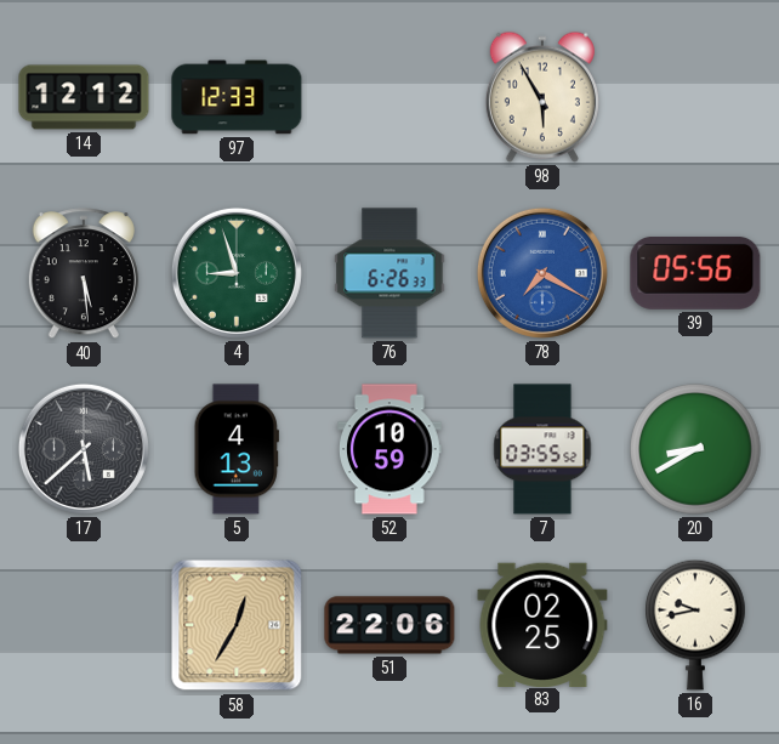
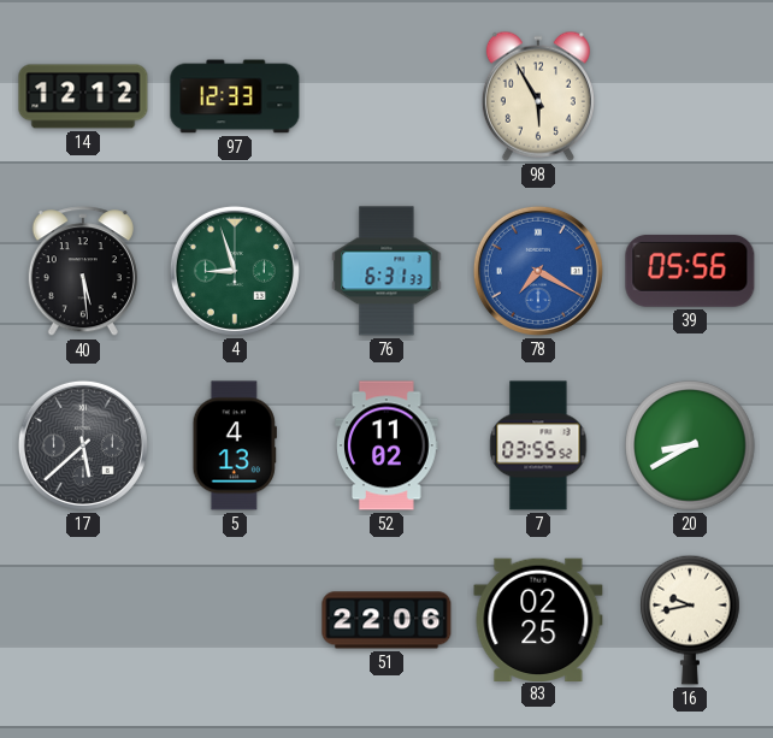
76: 6:26 -> 6:31
52: 10:59 -> 11:02
58: 12:35 -> none
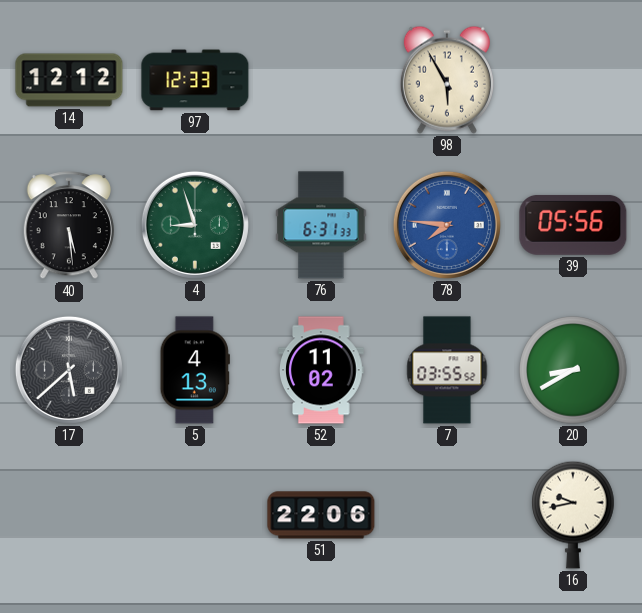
78: 7:20 -> 7:46
83: 02:25 -> none
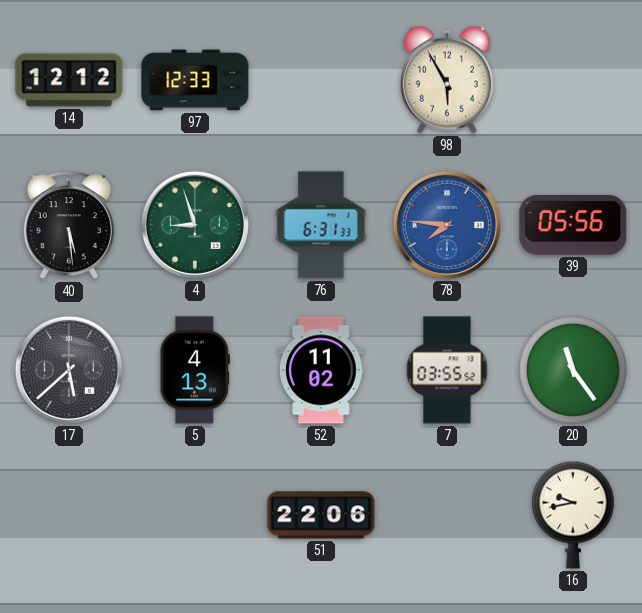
20: 8:40 -> 11:24
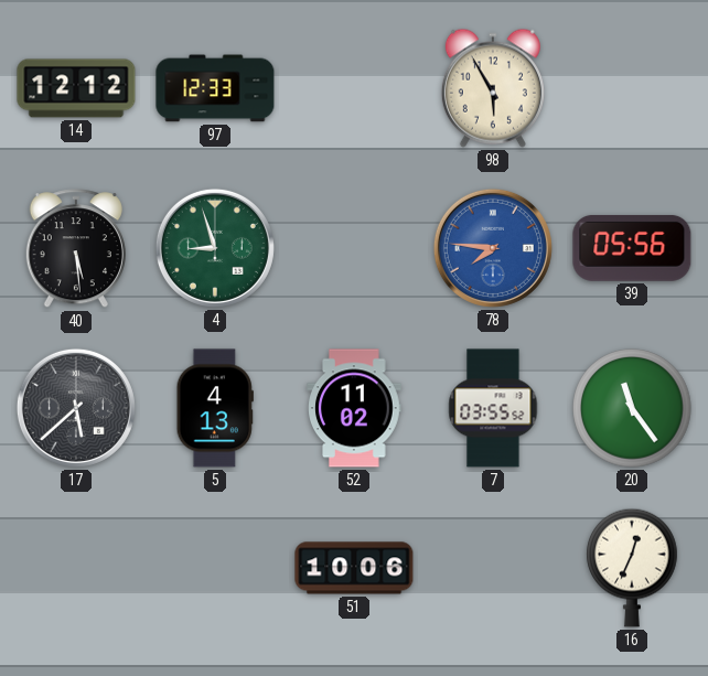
76: 6:31 -> none
51: 22:06 -> 10:06
16: 9:43 -> 12:34
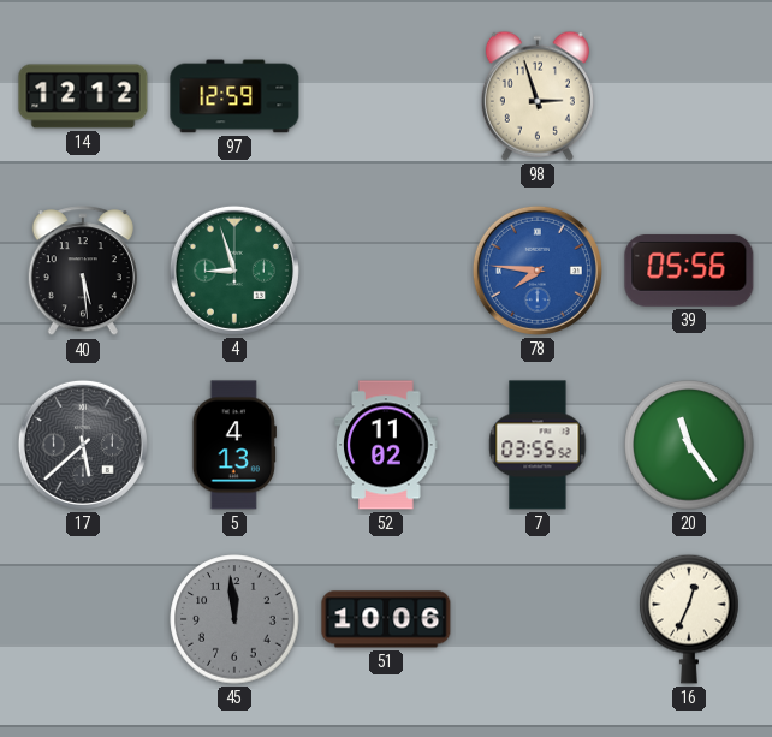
97: 12:33 -> 12:59
98: 5:55 -> 2:57
45: none -> 11:59
